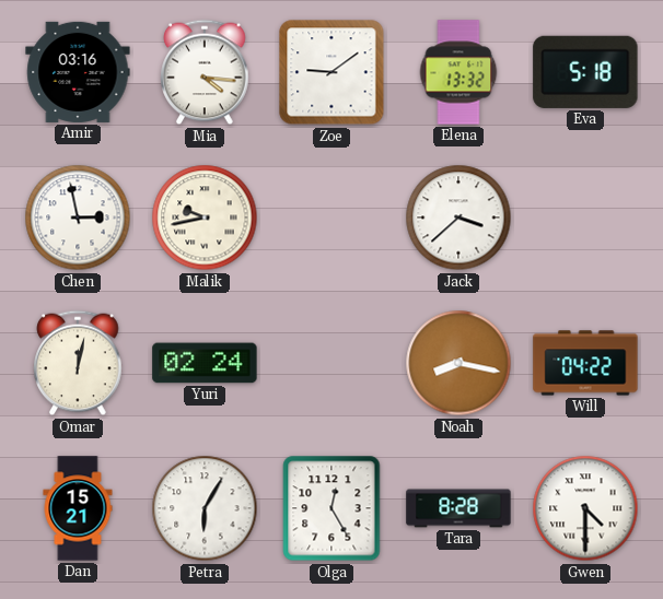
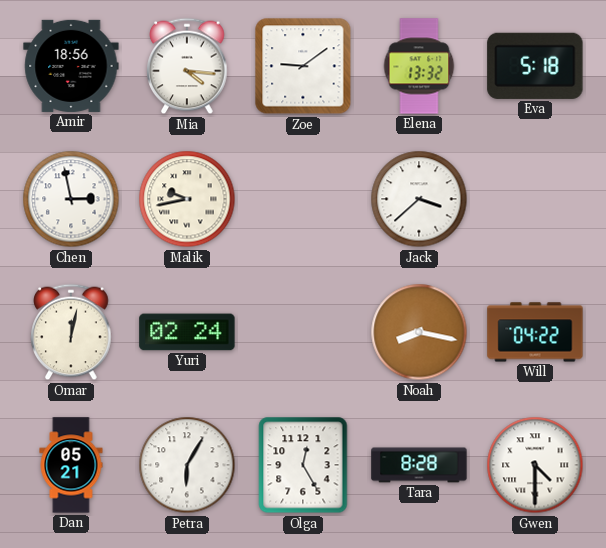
Amir: 03:16 -> 18:56
Dan: 15:21 -> 05:21
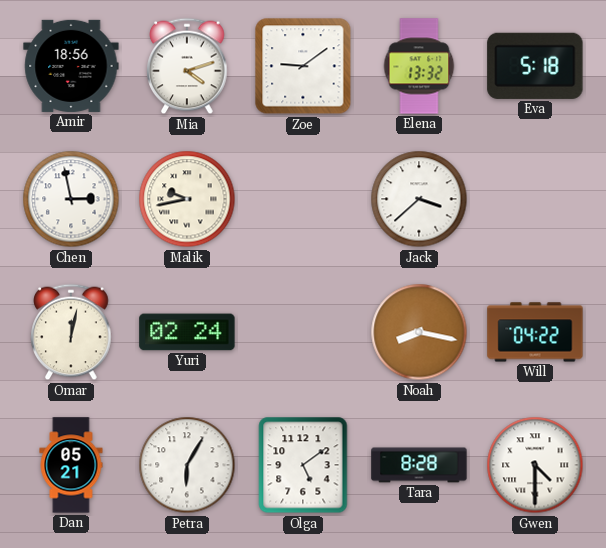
Mia: 4:16 -> 4:12
Olga: 12:25 -> 5:09
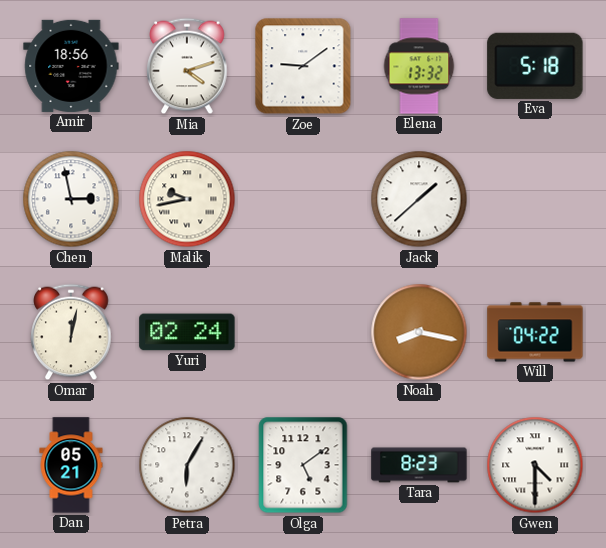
Jack: 3:38 -> 1:38
Tara: 8:28 -> 8:23
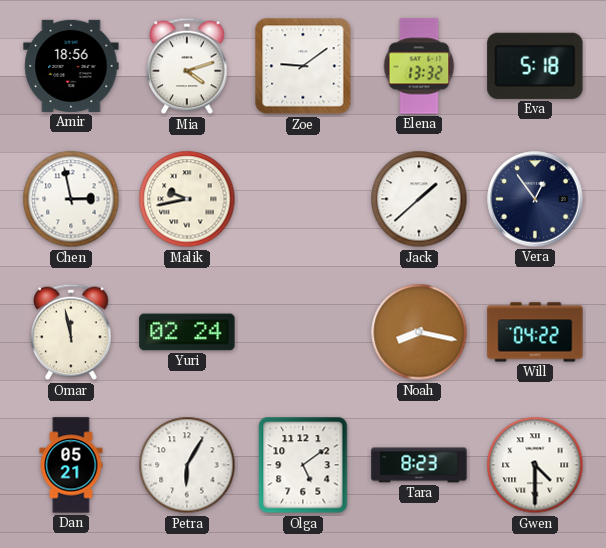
Vera: none -> 12:54
Omar: 12:02 -> 11:58
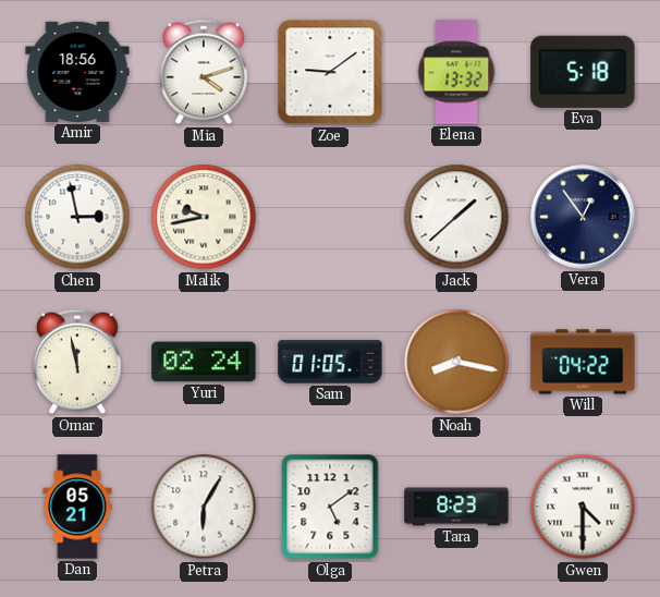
Sam: none -> 01:05
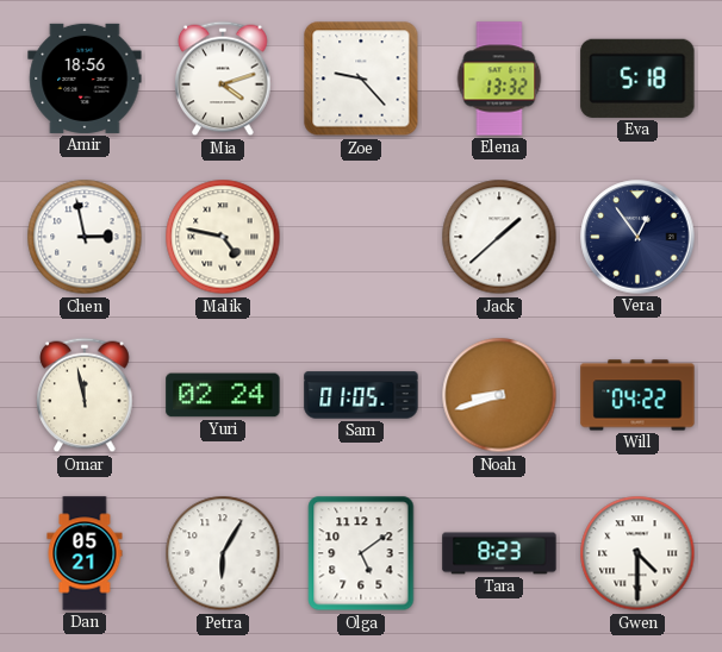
Zoe: 9:09 -> 9:23
Malik: 9:43 -> 4:47
Noah: 8:17 -> 8:42
